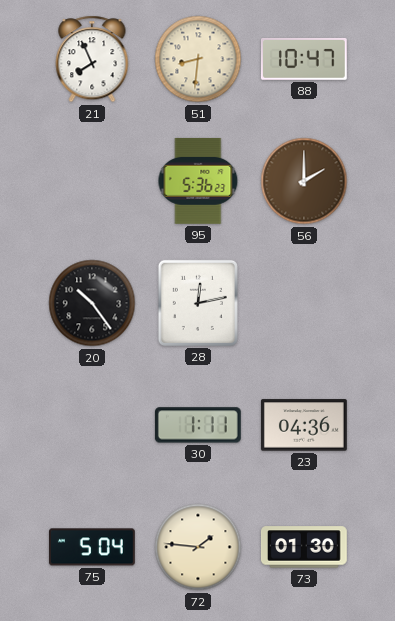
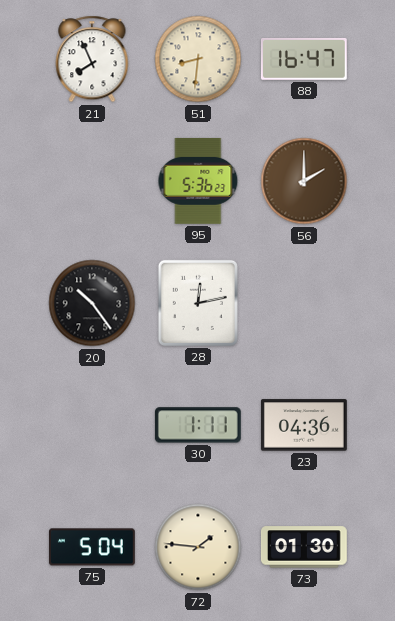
88: 10:47 -> 16:47
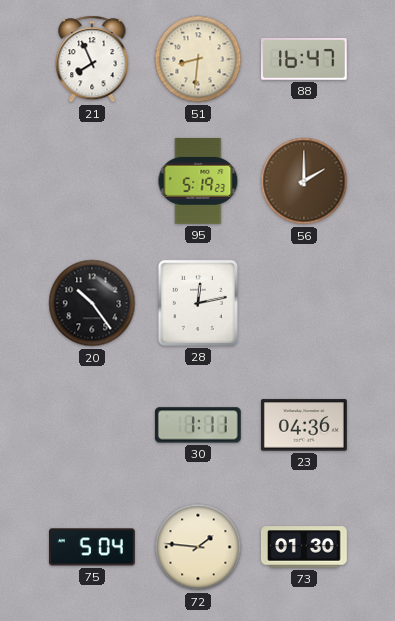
95: 5:36 -> 5:19
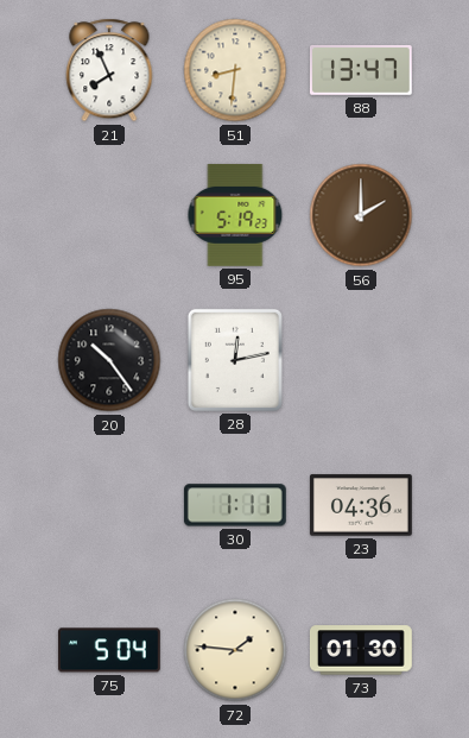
88: 16:47 -> 13:47
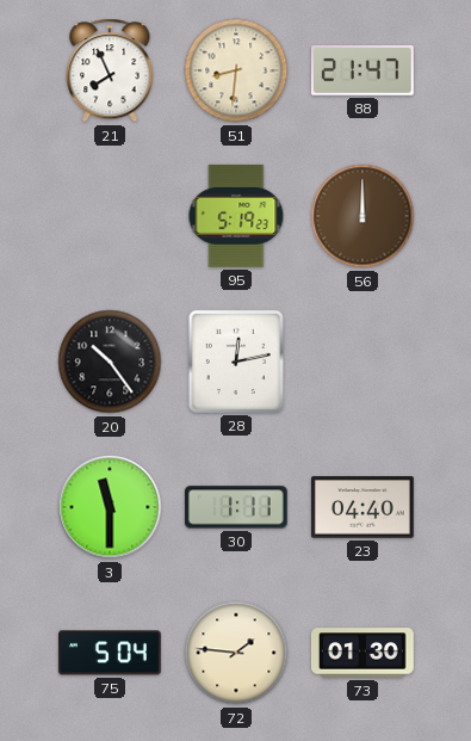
88: 13:47 -> 21:47
56: 2:00 -> 12:00
3: none -> 11:30
23: 04:36 -> 04:40
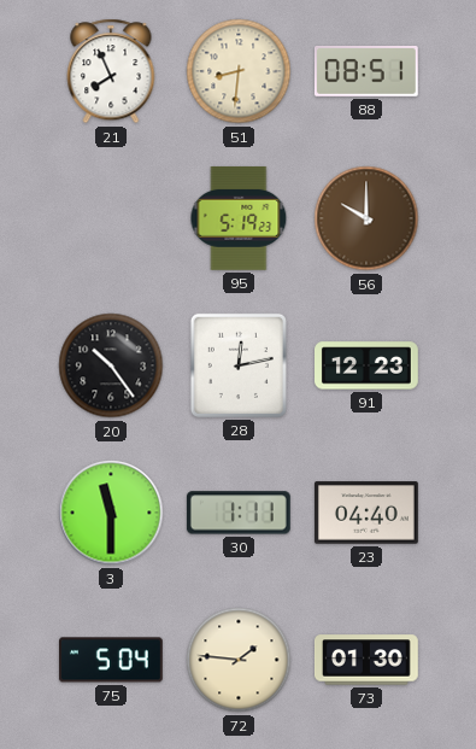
88: 21:47 -> 08:51
56: 12:00 -> 10:00
91: none -> 12:23
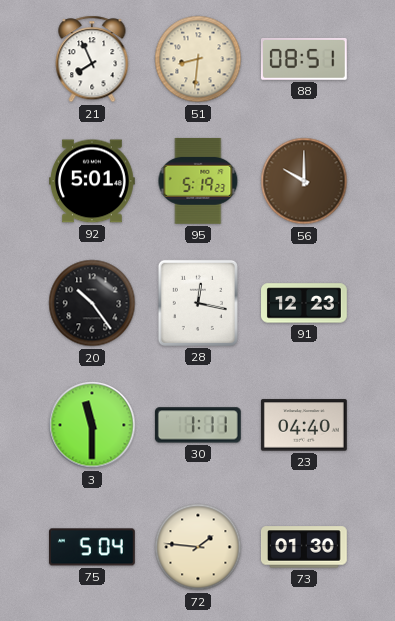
92: none -> 5:01
28: 12:13 -> 12:17
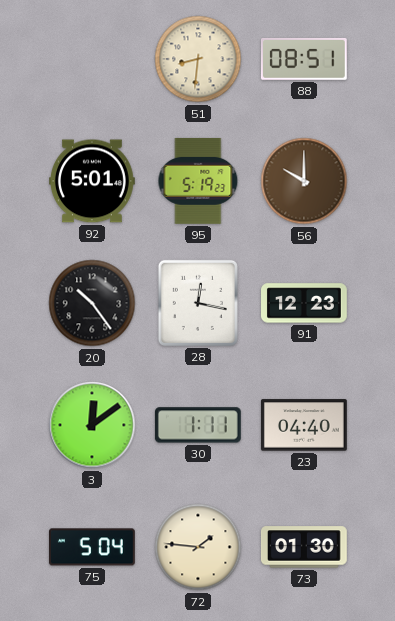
21: 7:56 -> none
3: 11:30 -> 12:09
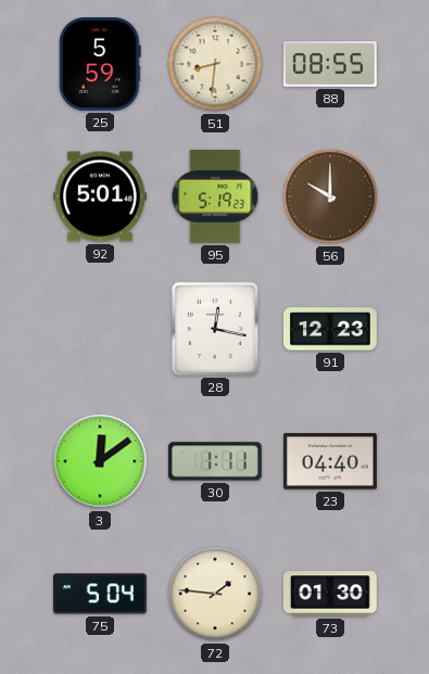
25: none -> 5:59
88: 08:51 -> 08:55
20: 10:24 -> none
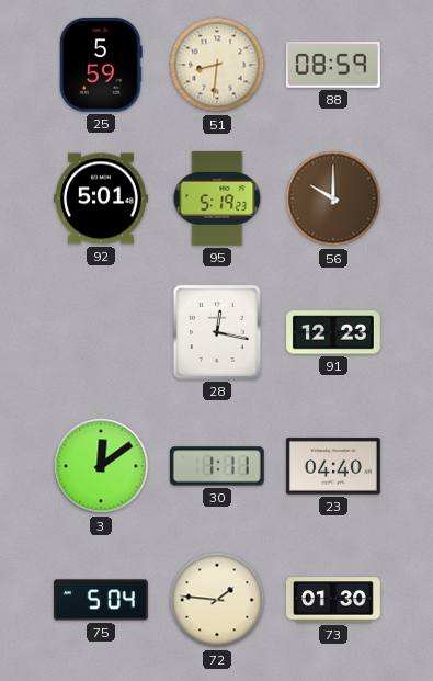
88: 08:55 -> 08:59
